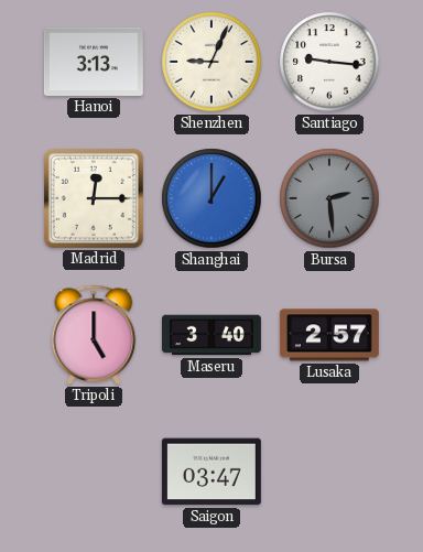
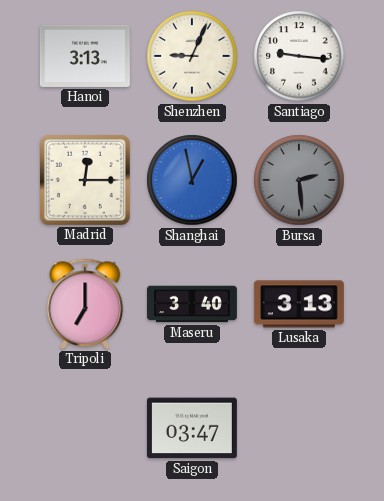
Shanghai: 1:00 -> 12:58
Tripoli: 5:00 -> 7:00
Lusaka: 2:57 -> 3:13
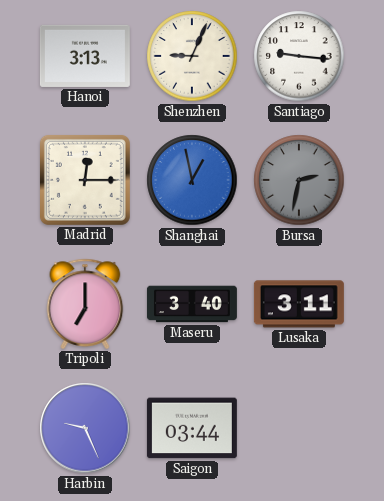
Bursa: 2:29 -> 2:32
Lusaka: 3:13 -> 3:11
Harbin: none -> 9:26
Saigon: 03:47 -> 03:44
